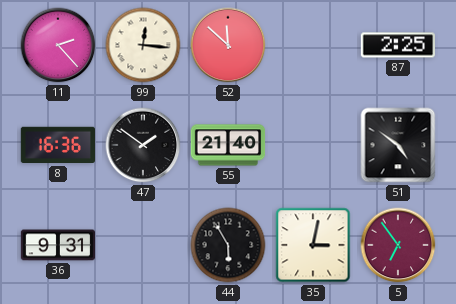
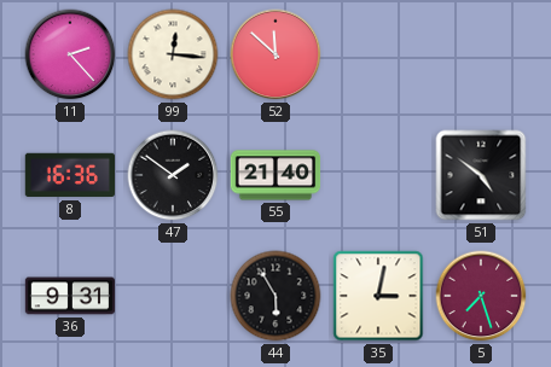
87: 2:25 -> none
5: 6:54 -> 7:27
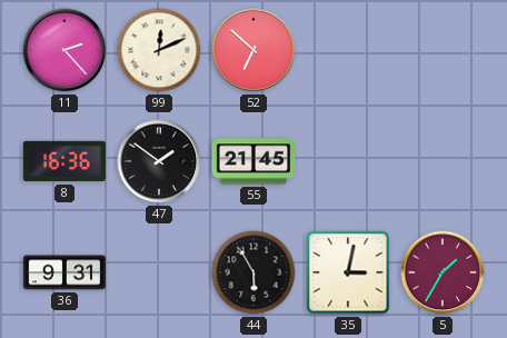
99: 12:16 -> 12:11
52: 11:52 -> 6:52
55: 21:40 -> 21:45
51: 4:51 -> none
5: 7:27 -> 1:35
